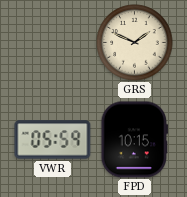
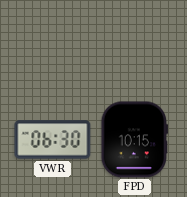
GRS: 1:49 -> none
VWR: 05:59 -> 06:30
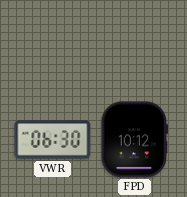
FPD: 10:15 -> 10:12
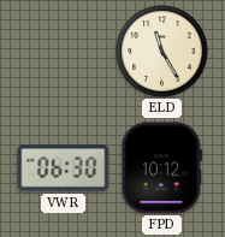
ELD: none -> 11:25
